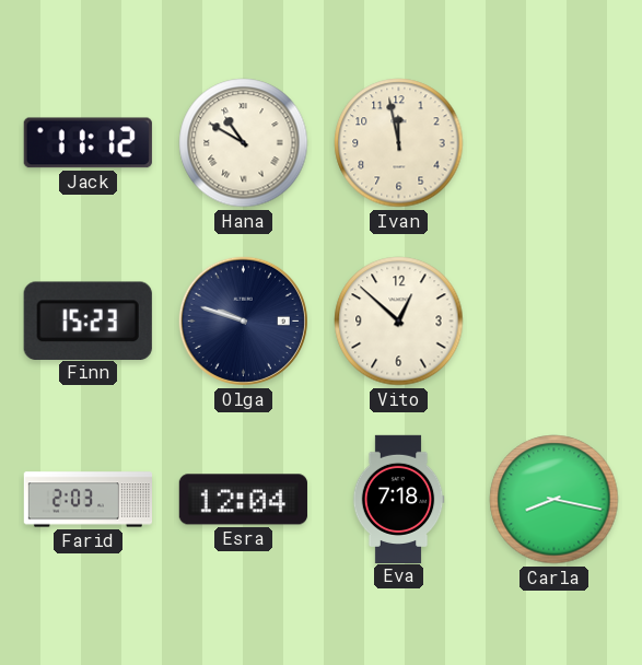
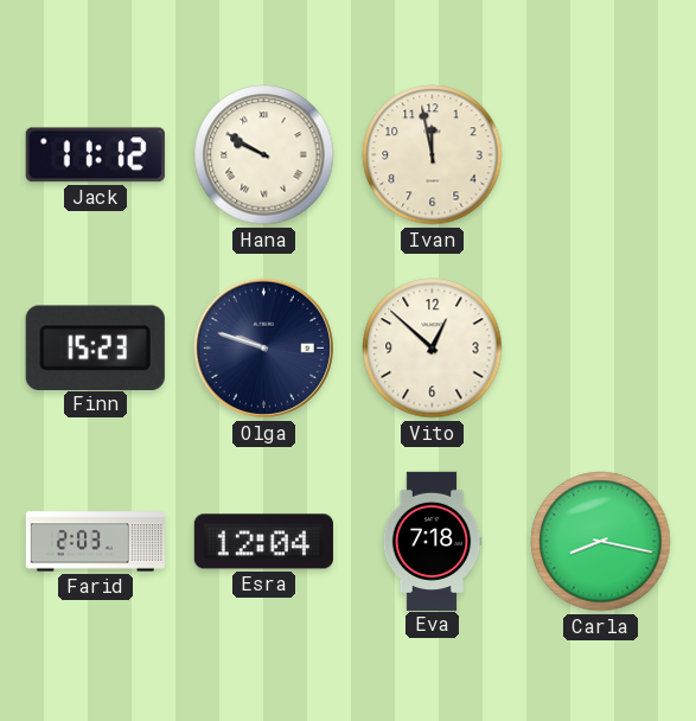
Hana: 10:50 -> 9:50
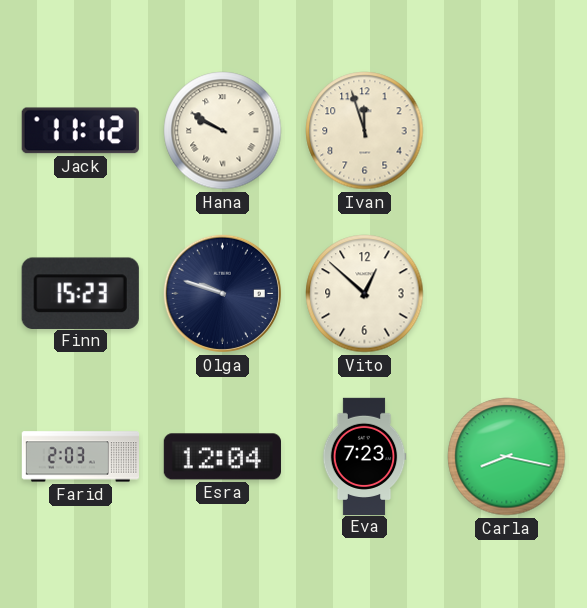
Ivan: 11:58 -> 11:57
Eva: 7:18 -> 7:23
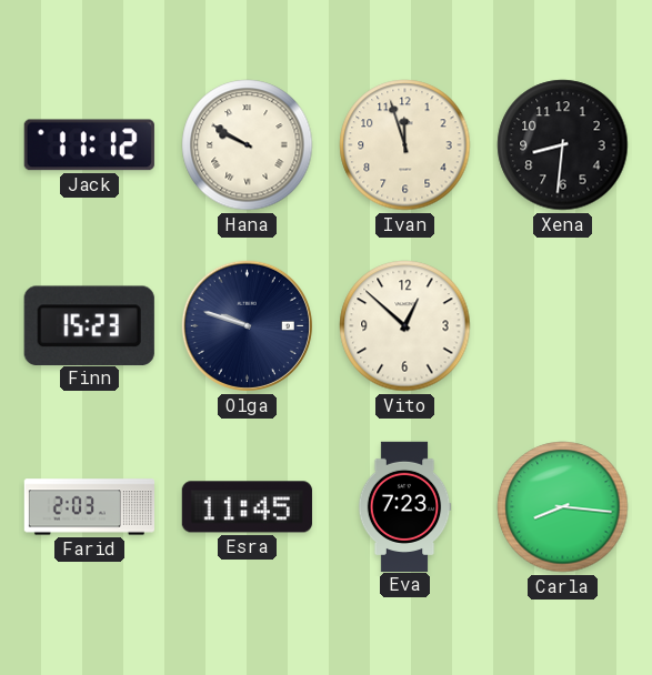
Xena: none -> 8:31
Esra: 12:04 -> 11:45
Carla: 8:17 -> 8:16
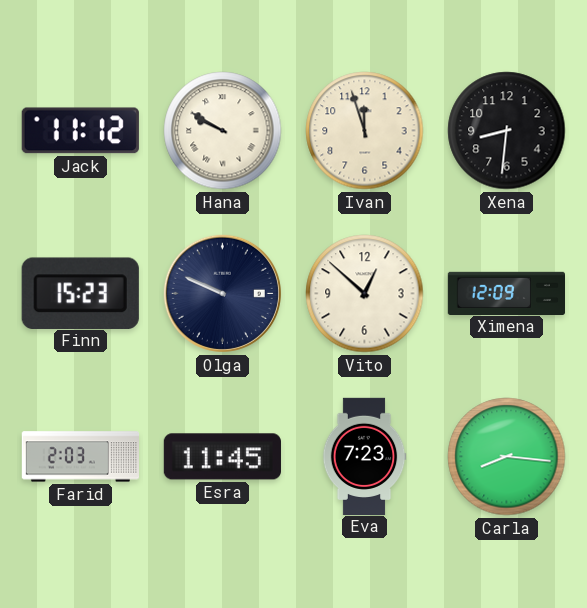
Olga: 9:48 -> 9:49
Ximena: none -> 12:09
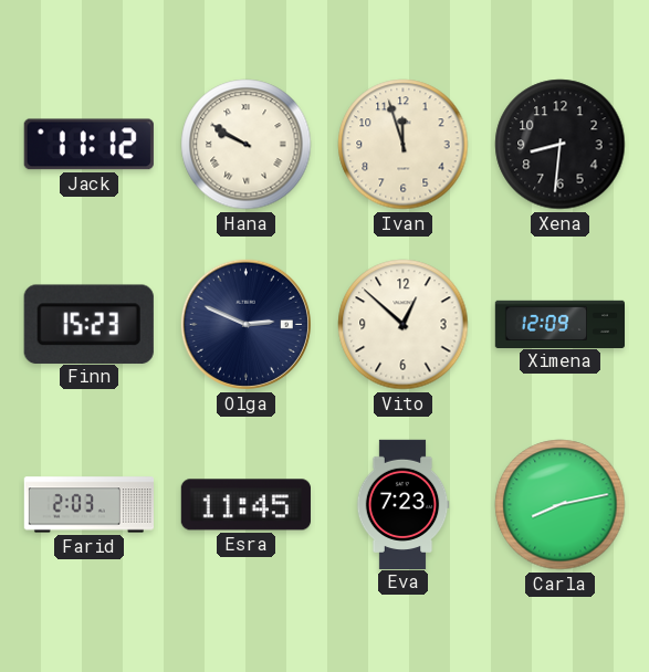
Olga: 9:49 -> 2:49
Carla: 8:16 -> 8:13
